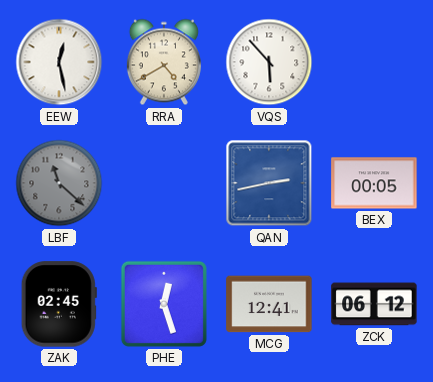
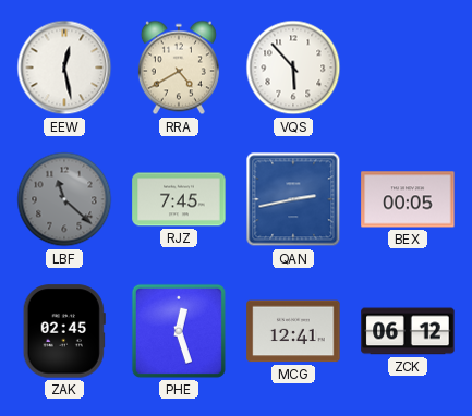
RJZ: none -> 7:45
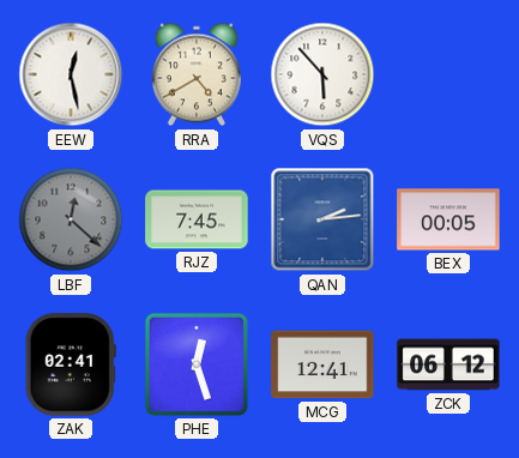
LBF: 11:22 -> 12:22
QAN: 2:43 -> 2:14
ZAK: 02:45 -> 02:41
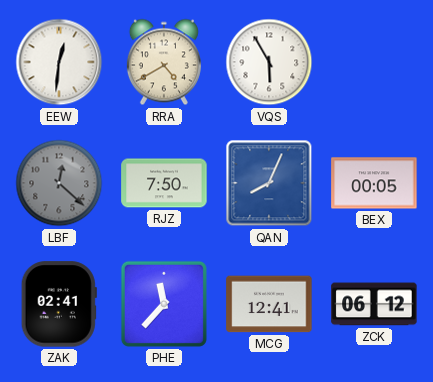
EEW: 12:28 -> 12:31
VQS: 5:53 -> 5:55
RJZ: 7:45 -> 7:50
QAN: 2:14 -> 8:04
PHE: 12:27 -> 11:37
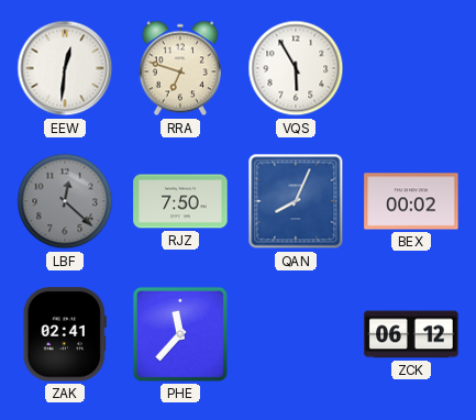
RRA: 4:40 -> 6:48
BEX: 00:05 -> 00:02
MCG: 12:41 -> none
